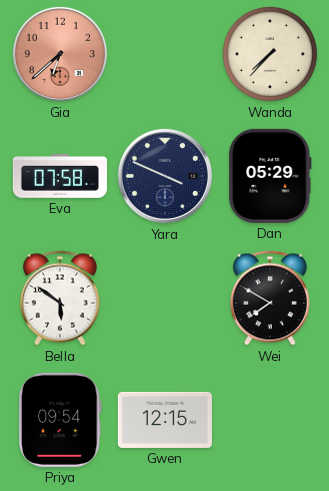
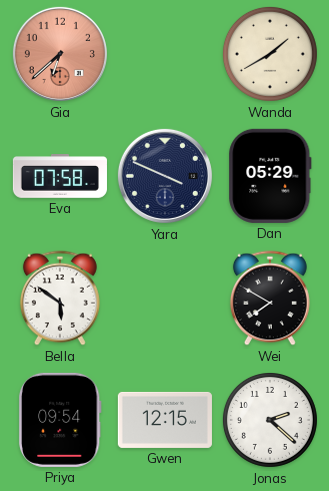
Wanda: 7:37 -> 1:40
Jonas: none -> 2:22
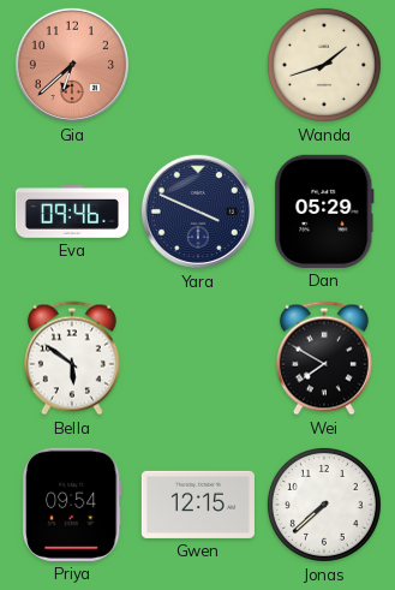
Wanda: 1:40 -> 1:42
Eva: 07:58 -> 09:46
Jonas: 2:22 -> 7:38
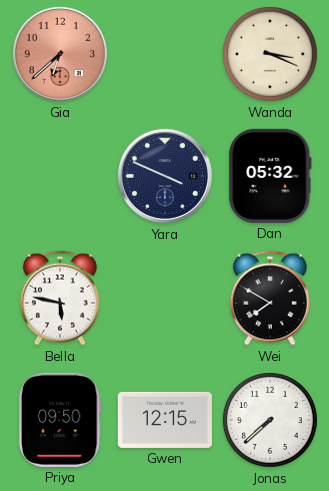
Wanda: 1:42 -> 3:19
Eva: 09:46 -> none
Dan: 05:29 -> 05:32
Bella: 5:51 -> 5:47
Priya: 09:54 -> 09:50
